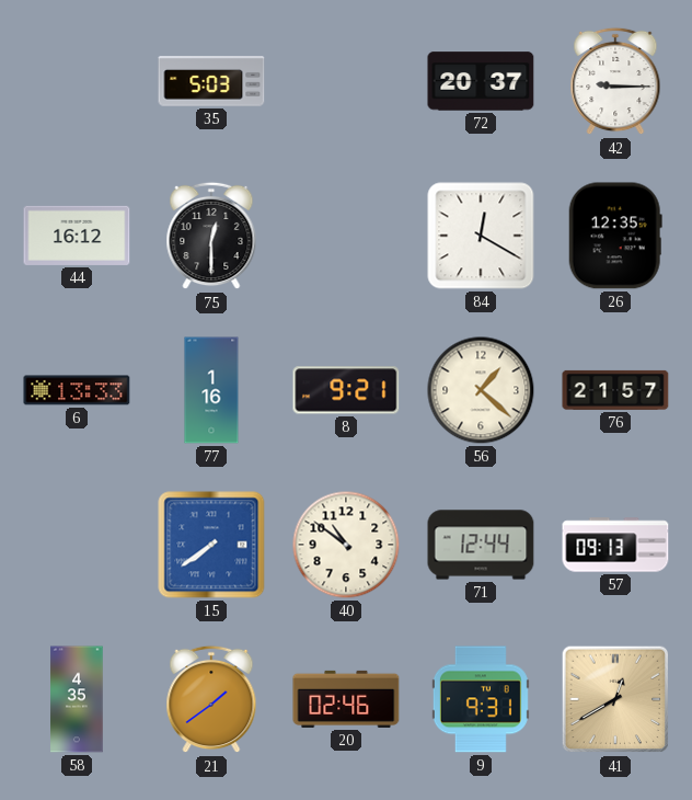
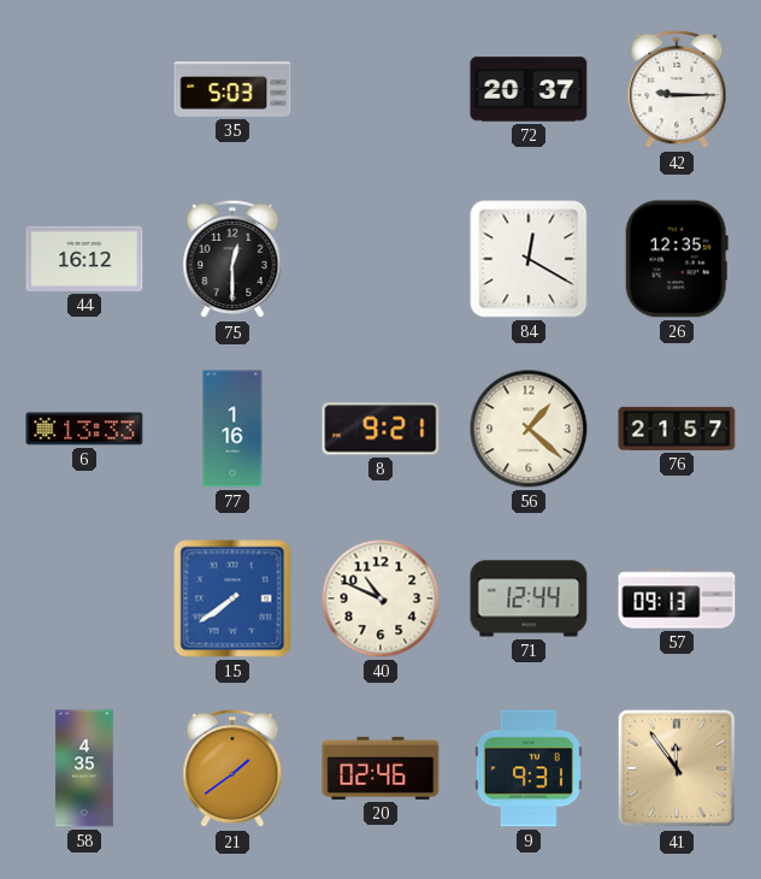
40: 10:51 -> 10:49
41: 12:40 -> 11:54
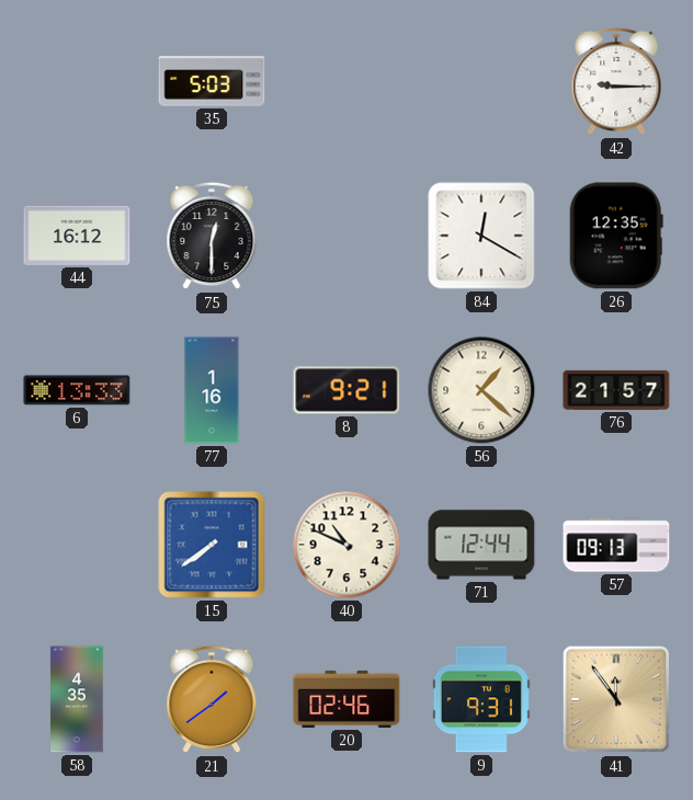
72: 20:37 -> none
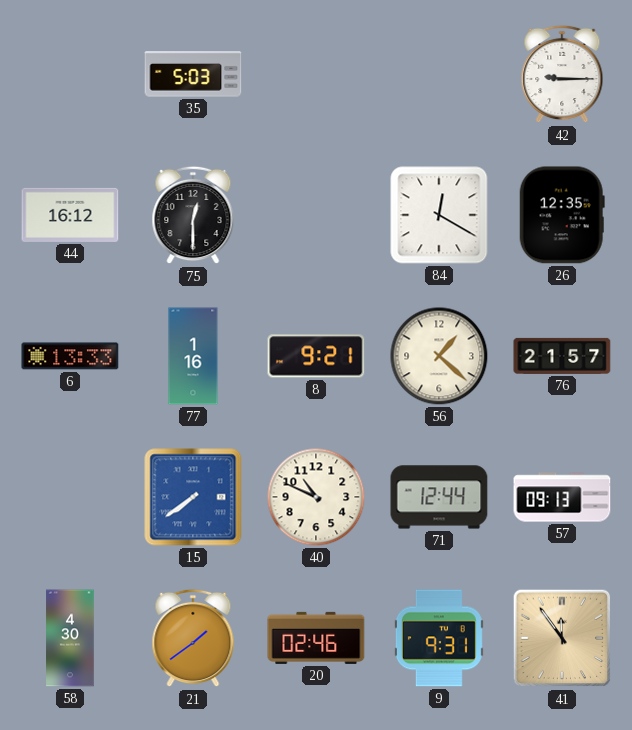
58: 4:35 -> 4:30
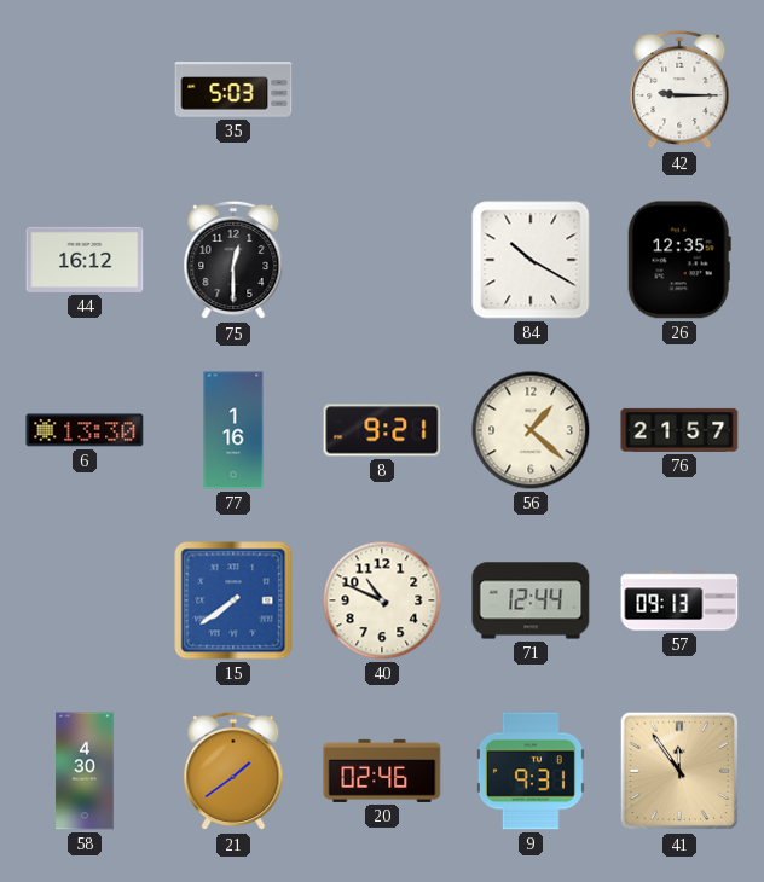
84: 12:20 -> 10:20
6: 13:33 -> 13:30
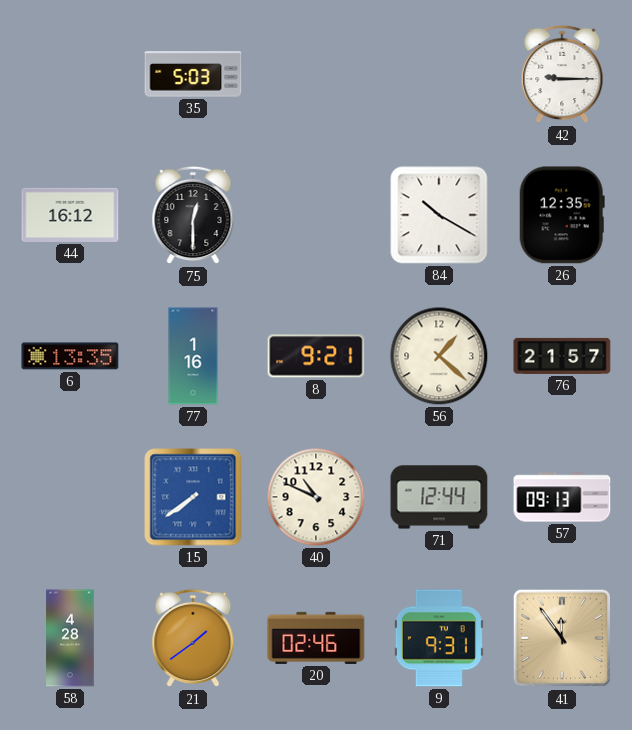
6: 13:30 -> 13:35
58: 4:30 -> 4:28
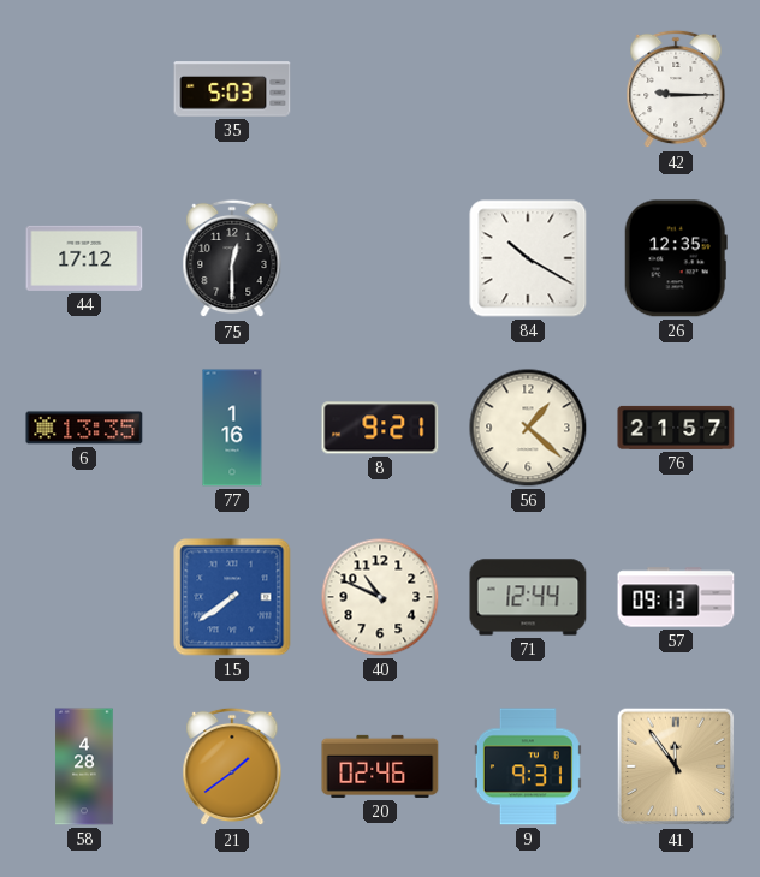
44: 16:12 -> 17:12
